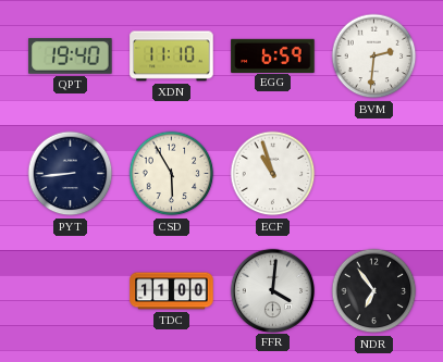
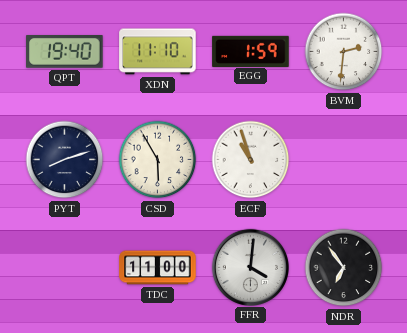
EGG: 6:59 -> 1:59
PYT: 8:44 -> 8:12
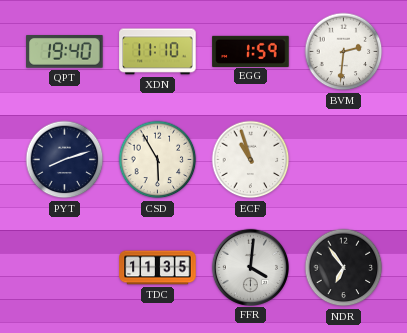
TDC: 11:00 -> 11:35
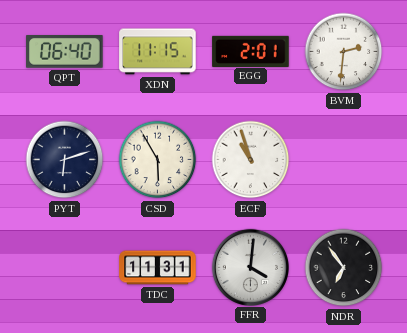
QPT: 19:40 -> 06:40
XDN: 11:10 -> 11:15
EGG: 1:59 -> 2:01
PYT: 8:12 -> 6:12
TDC: 11:35 -> 11:31
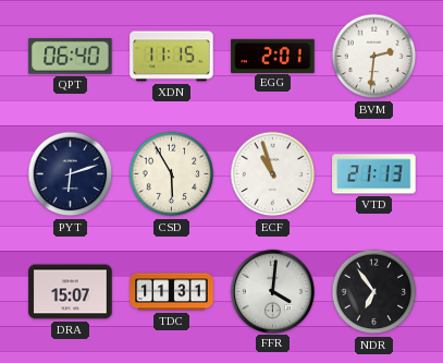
VTD: none -> 21:13
DRA: none -> 15:07
